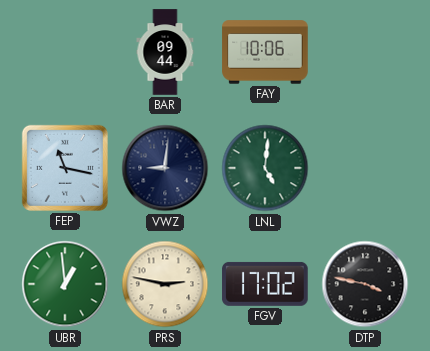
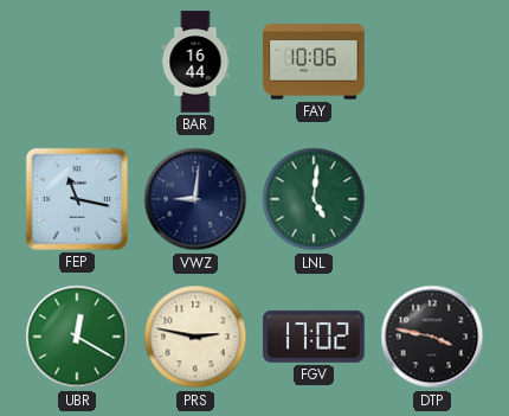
BAR: 09:44 -> 16:44
UBR: 12:59 -> 12:20
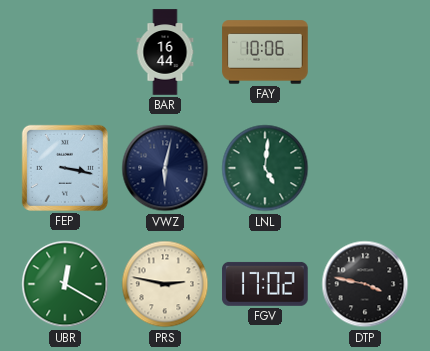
FEP: 11:17 -> 3:17
VWZ: 9:01 -> 6:02
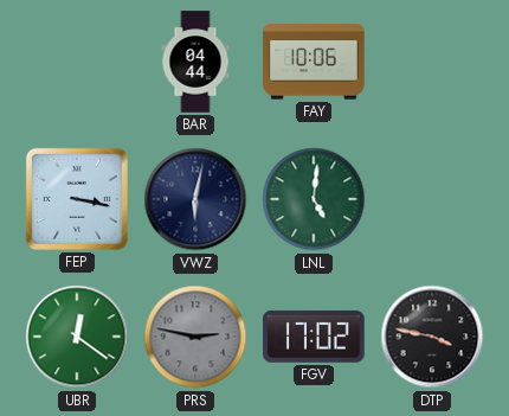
BAR: 16:44 -> 04:44
UBR: 12:20 -> 12:21
PRS dial: cream -> grey
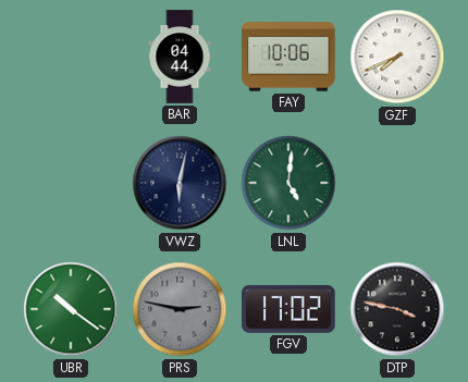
GZF: none -> 7:41
FEP: 3:17 -> none
UBR: 12:21 -> 10:21
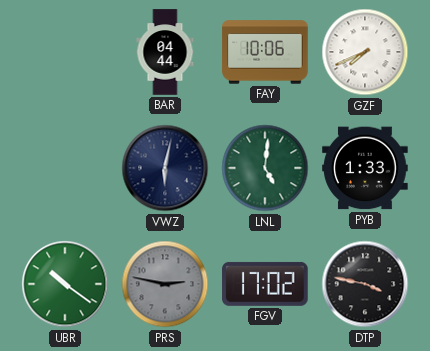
PYB: none -> 1:33
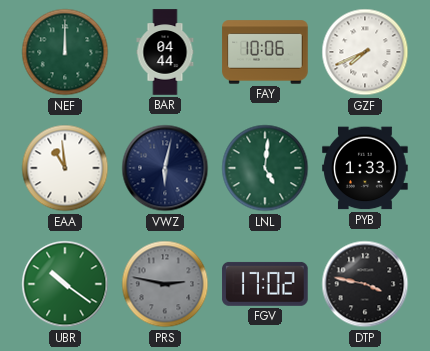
NEF: none -> 12:00
EAA: none -> 10:59
